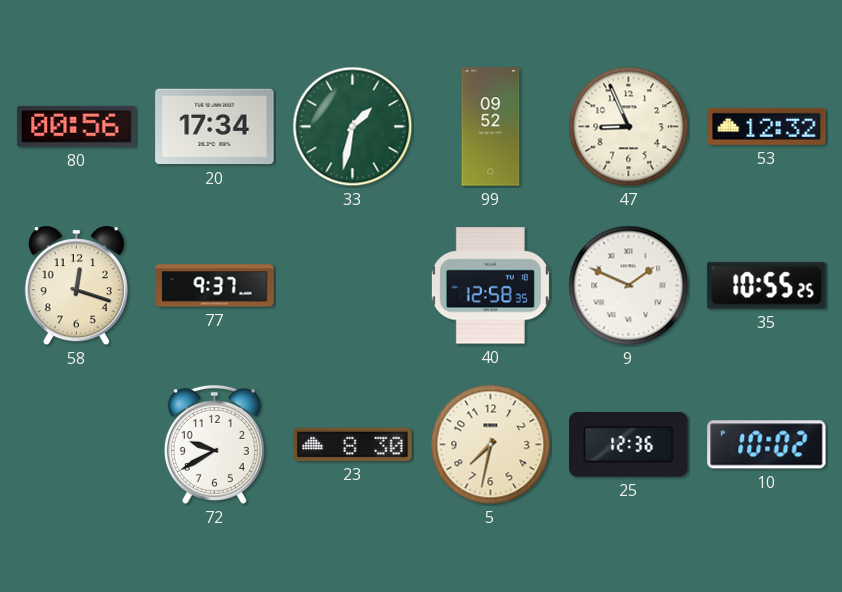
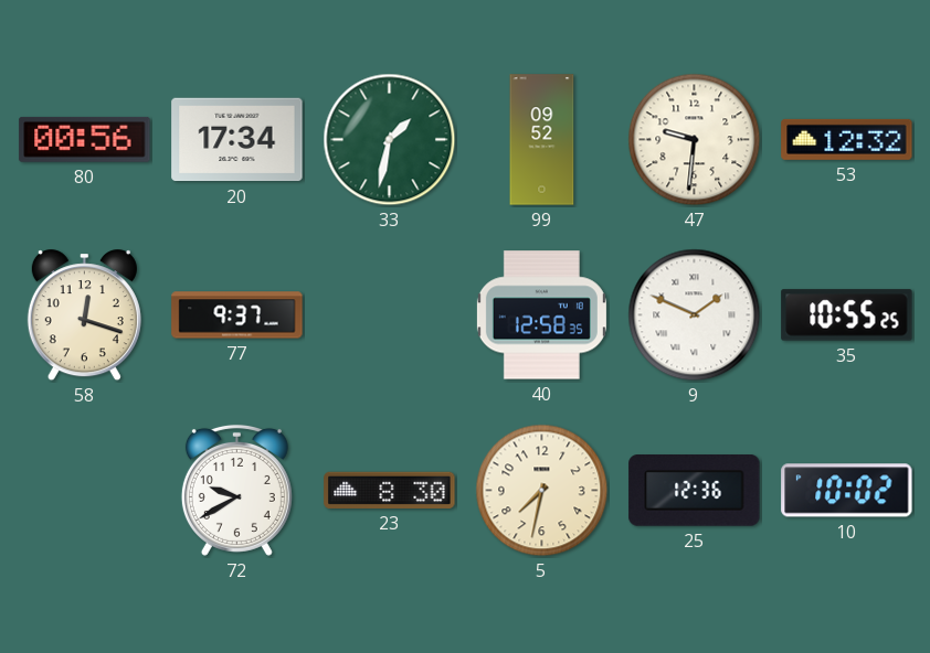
47: 8:56 -> 9:31
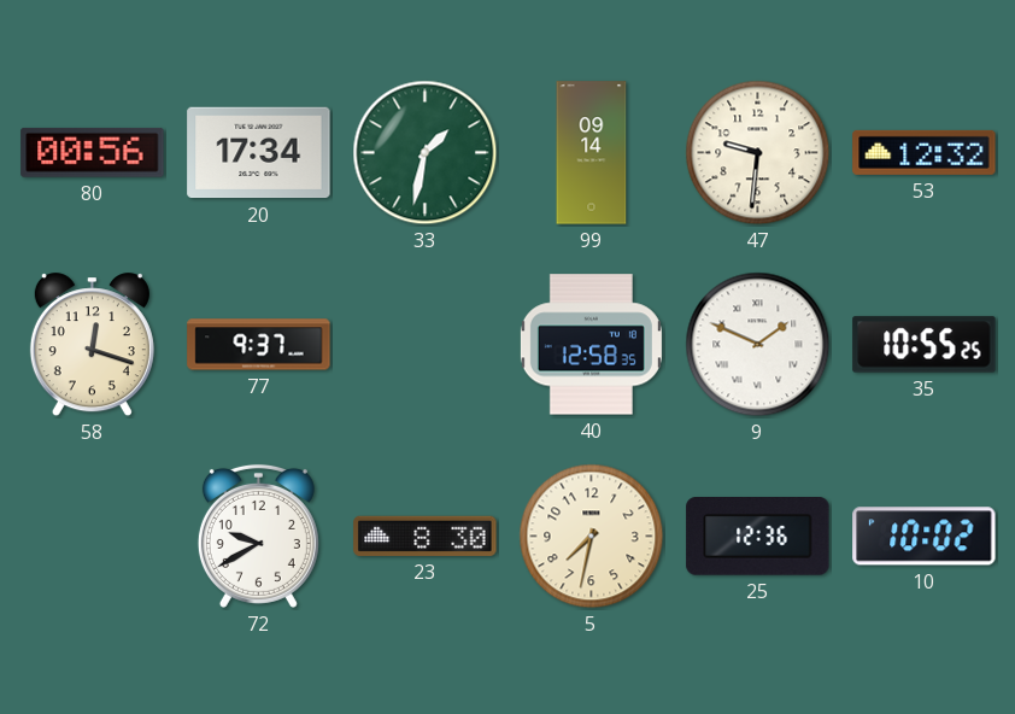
99: 09:52 -> 09:14
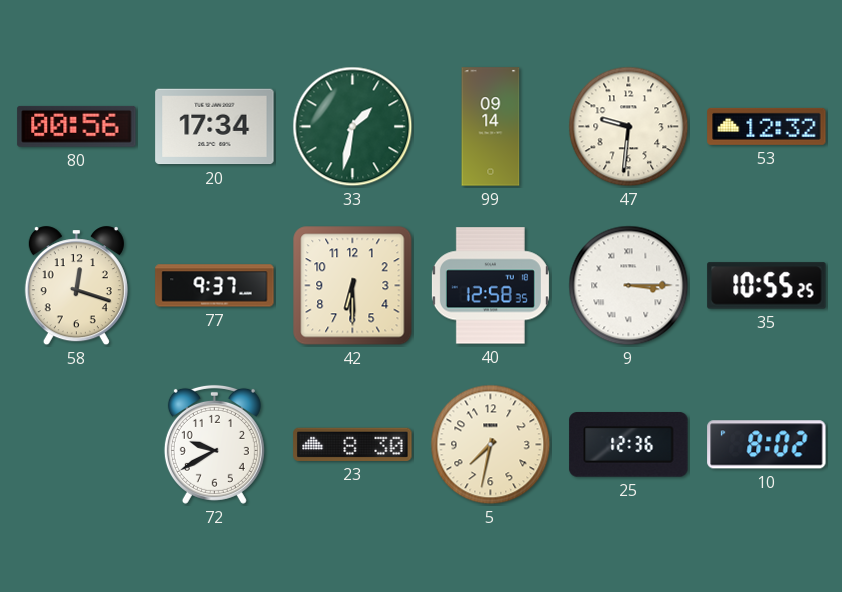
42: none -> 6:30
9: 1:49 -> 3:15
10: 10:02 -> 8:02
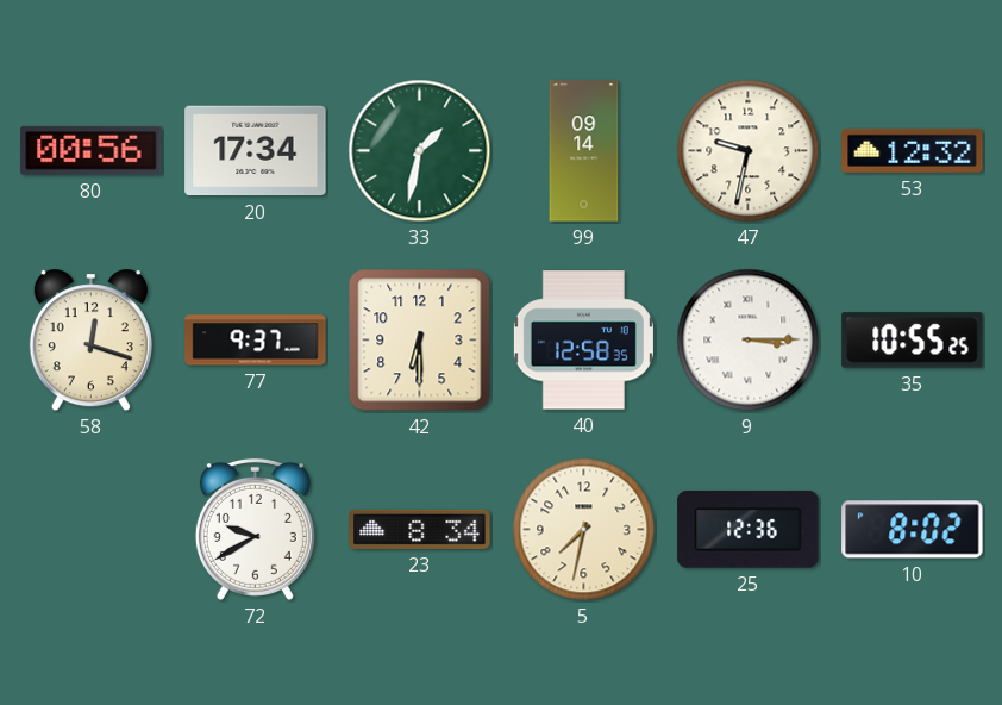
47: 9:31 -> 9:32
23: 8:30 -> 8:34
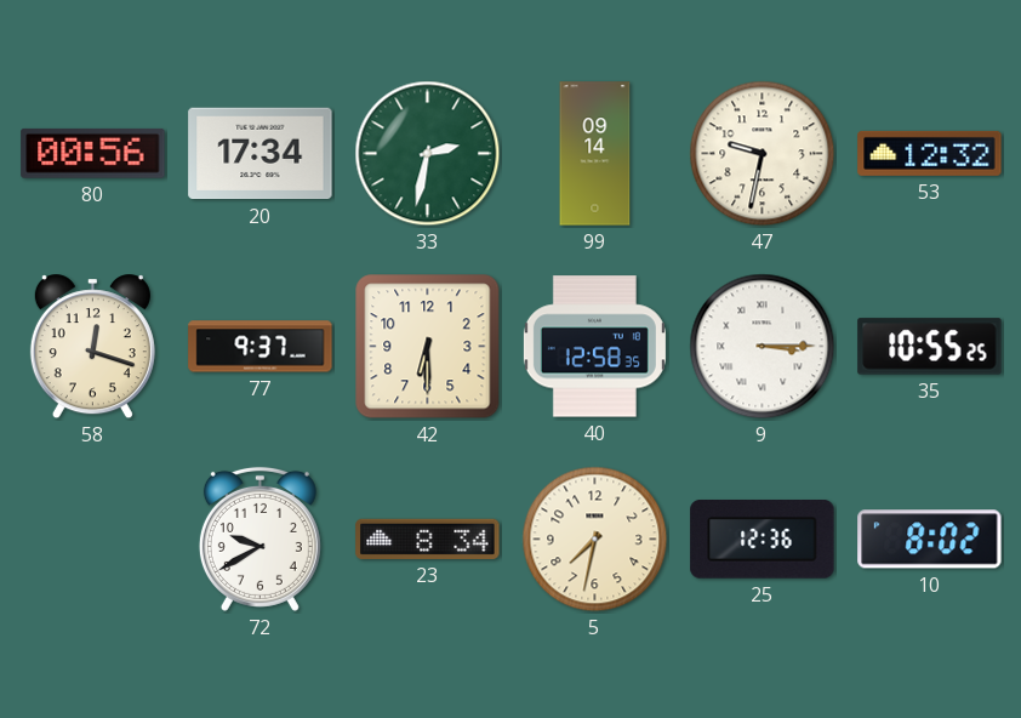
33: 1:32 -> 2:32
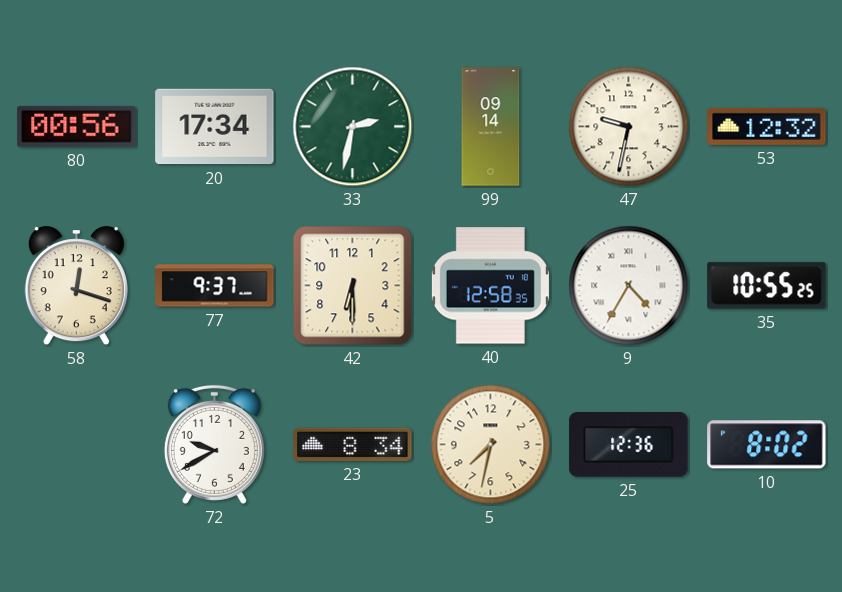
9: 3:15 -> 4:35
